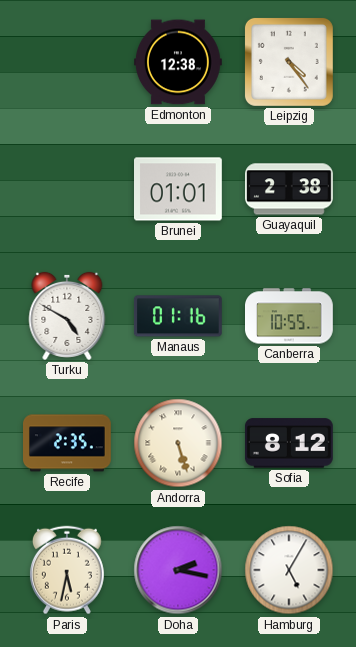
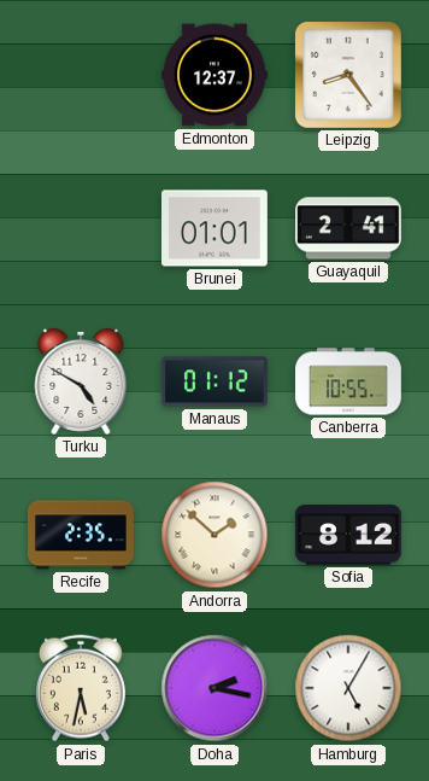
Edmonton: 12:38 -> 12:37
Leipzig: 4:24 -> 8:24
Guayaquil: 2:38 -> 2:41
Manaus: 01:16 -> 01:12
Andorra: 5:27 -> 1:52
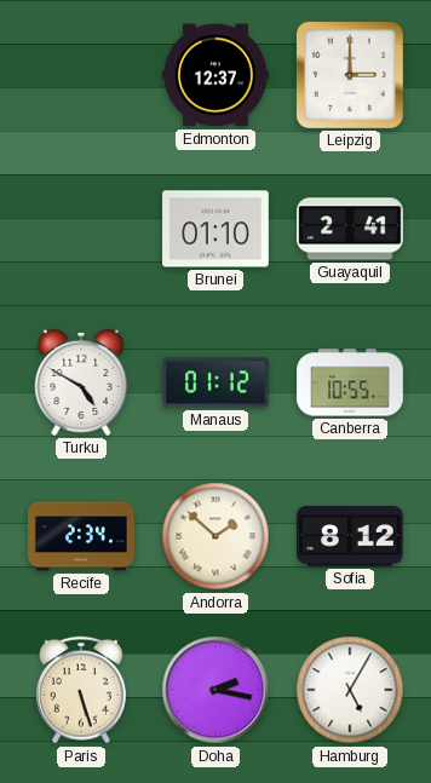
Leipzig: 8:24 -> 3:00
Brunei: 01:01 -> 01:10
Recife: 2:35 -> 2:34
Paris: 5:32 -> 5:27
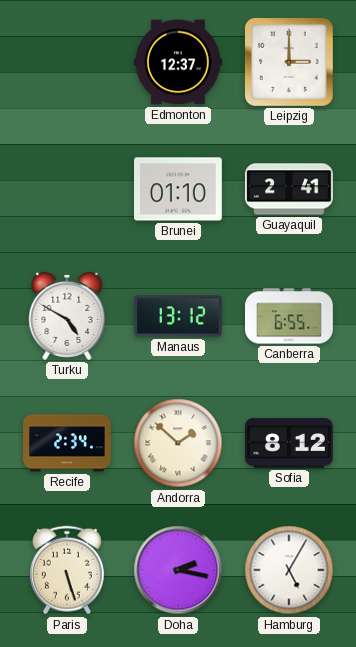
Manaus: 01:12 -> 13:12
Canberra: 10:55 -> 6:55
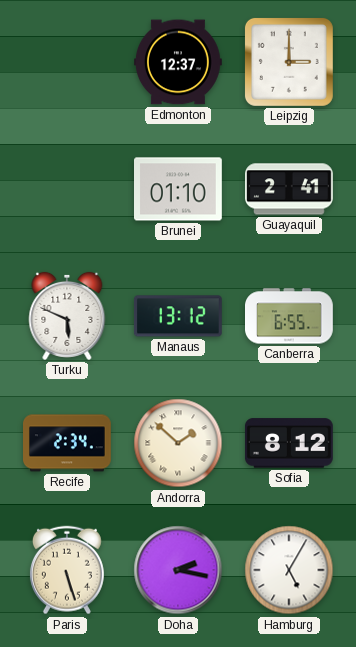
Turku: 4:50 -> 5:49
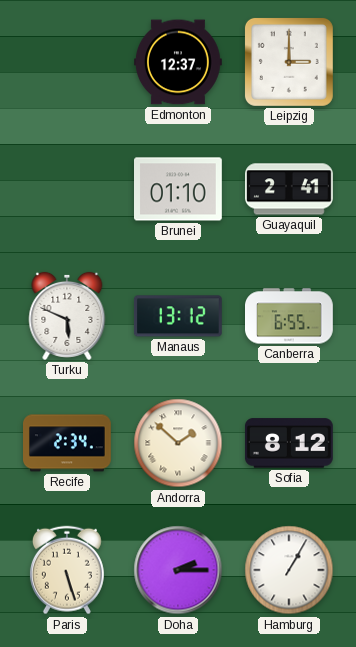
Doha: 2:17 -> 2:15
Hamburg: 5:05 -> 1:05
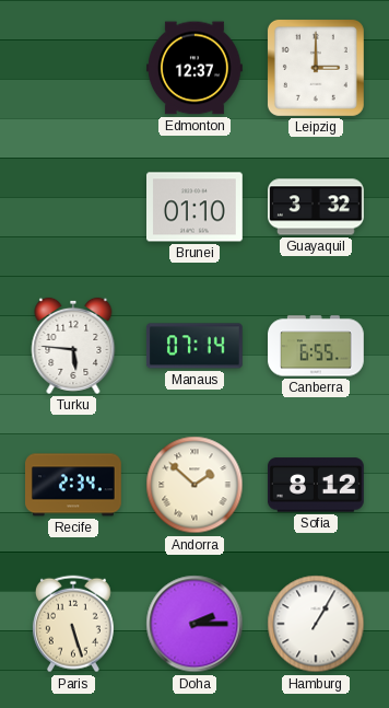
Guayaquil: 2:41 -> 3:32
Turku: 5:49 -> 5:46
Manaus: 13:12 -> 07:14
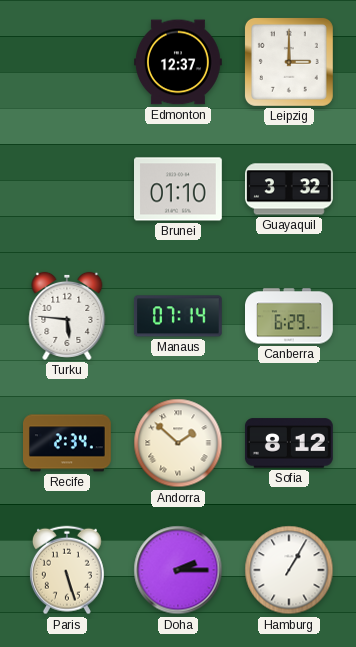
Canberra: 6:55 -> 6:29
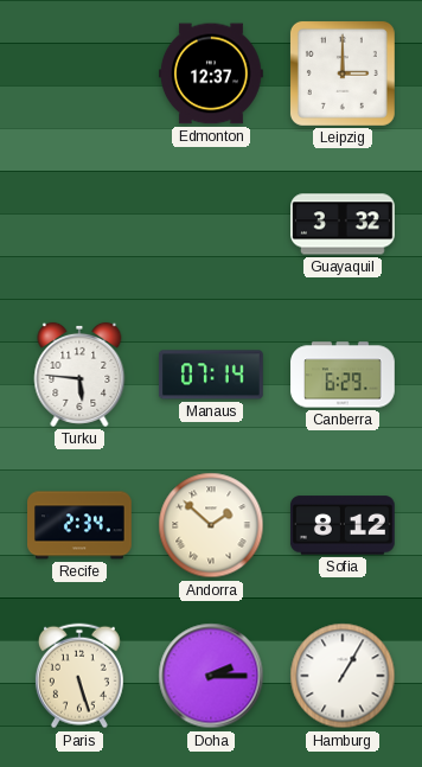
Brunei: 01:10 -> none
